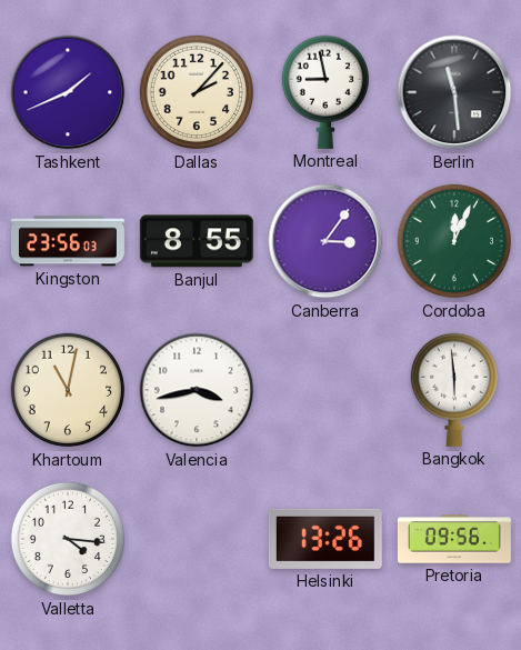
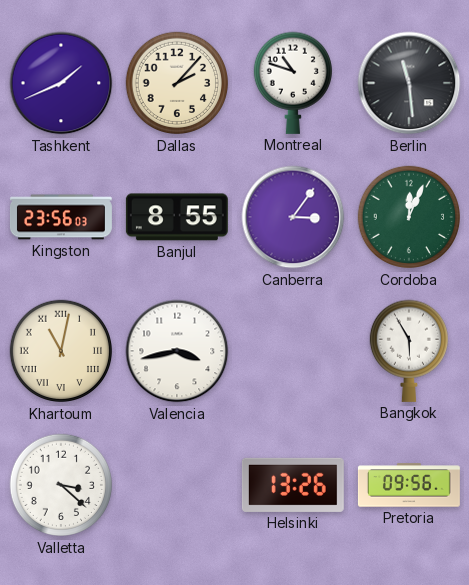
Montreal: 8:58 -> 10:48
Khartoum numerals: Arabic -> Roman
Bangkok: 5:59 -> 5:55
Valletta: 4:16 -> 3:22
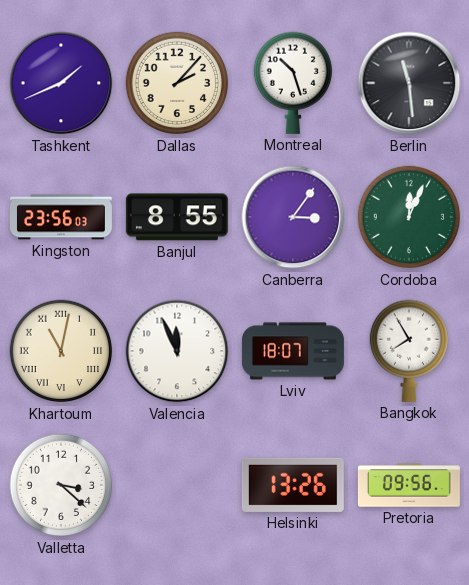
Montreal: 10:48 -> 10:27
Valencia: 3:43 -> 11:56
Lviv: none -> 18:07
Bangkok: 5:55 -> 7:55
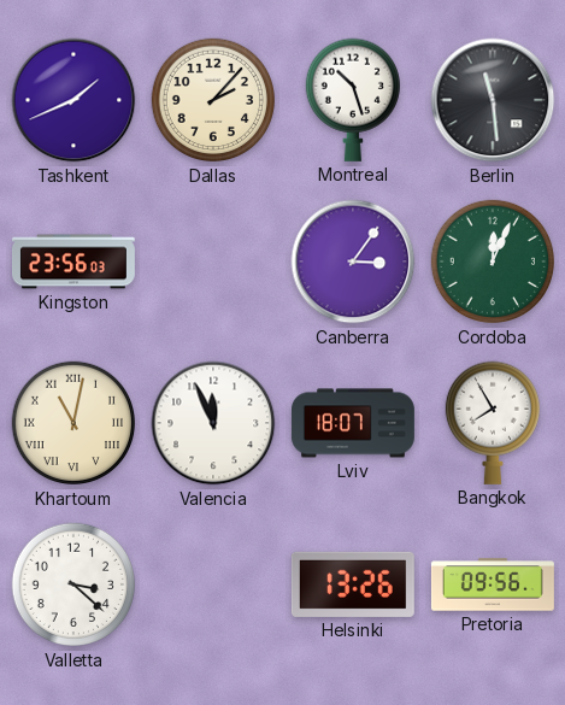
Banjul: 8:55 -> none
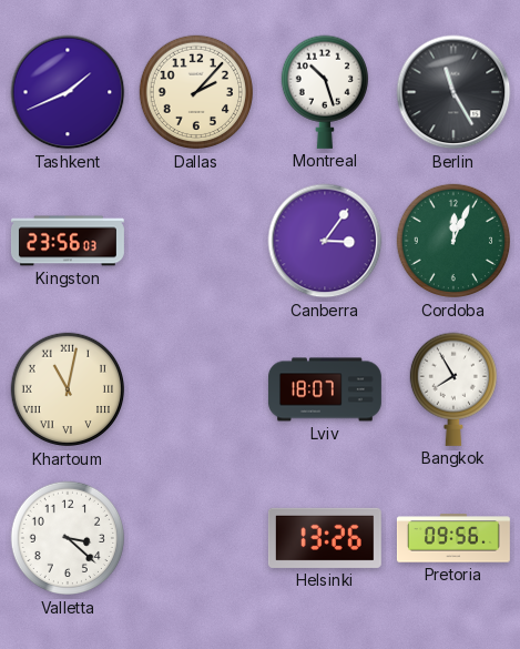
Berlin: 11:29 -> 11:25
Valencia: 11:56 -> none
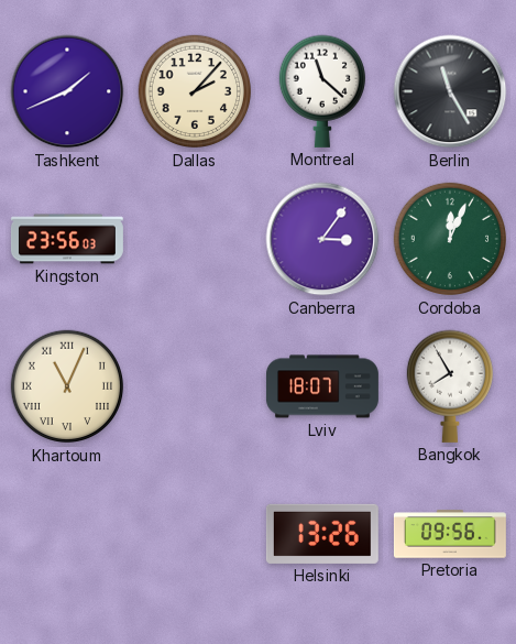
Montreal: 10:27 -> 11:22
Khartoum: 11:02 -> 11:04
Valletta: 3:22 -> none
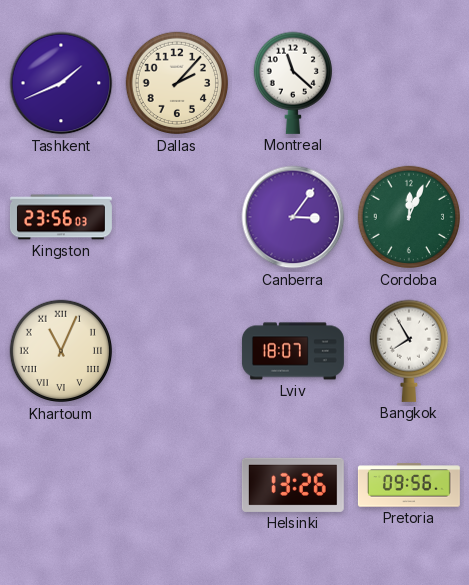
Berlin: 11:25 -> none
